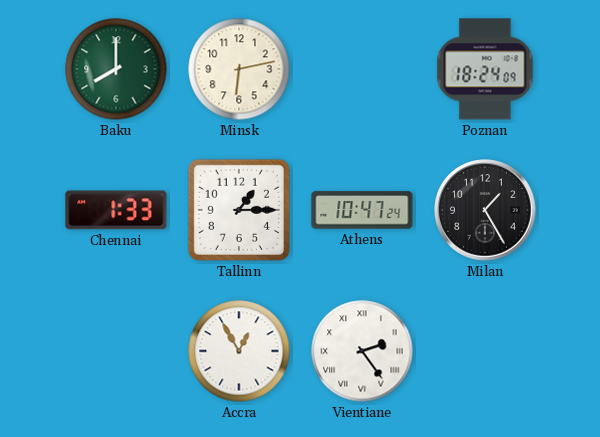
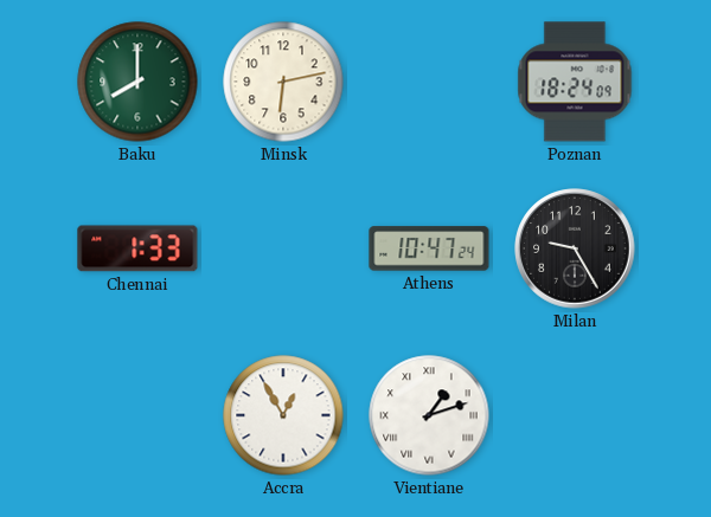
Tallinn: 1:15 -> none
Milan: 1:25 -> 9:25
Vientiane: 2:24 -> 1:12
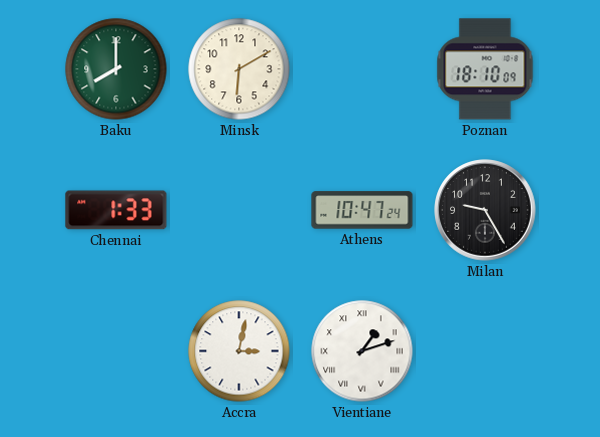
Minsk: 6:13 -> 6:10
Poznan: 18:24 -> 18:10
Accra: 12:55 -> 3:02
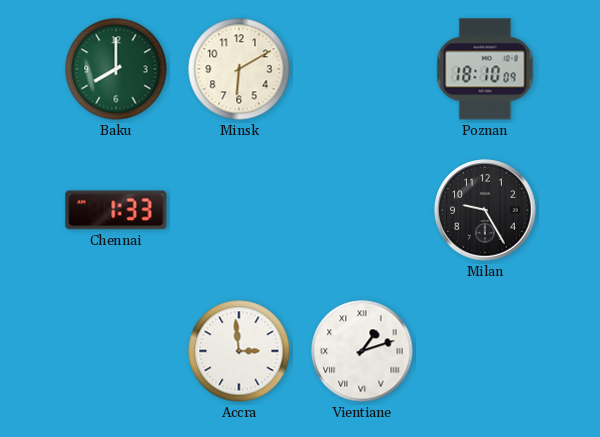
Athens: 10:47 -> none
Accra: 3:02 -> 2:59
